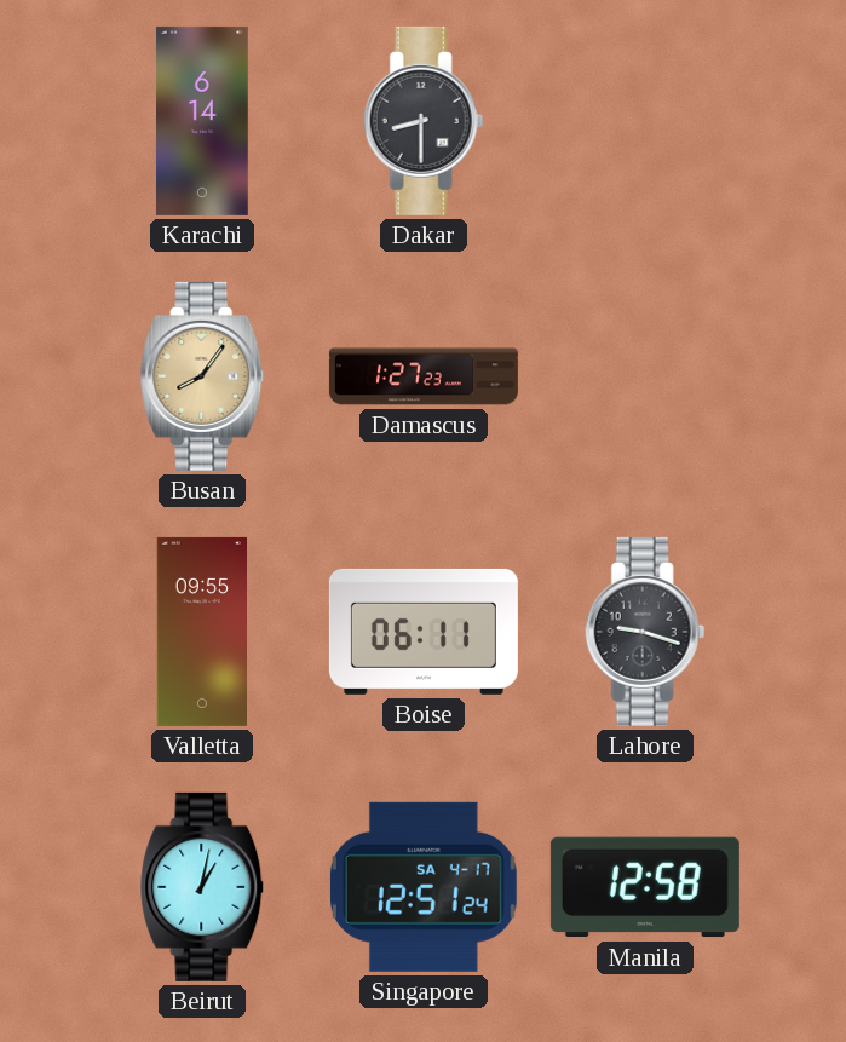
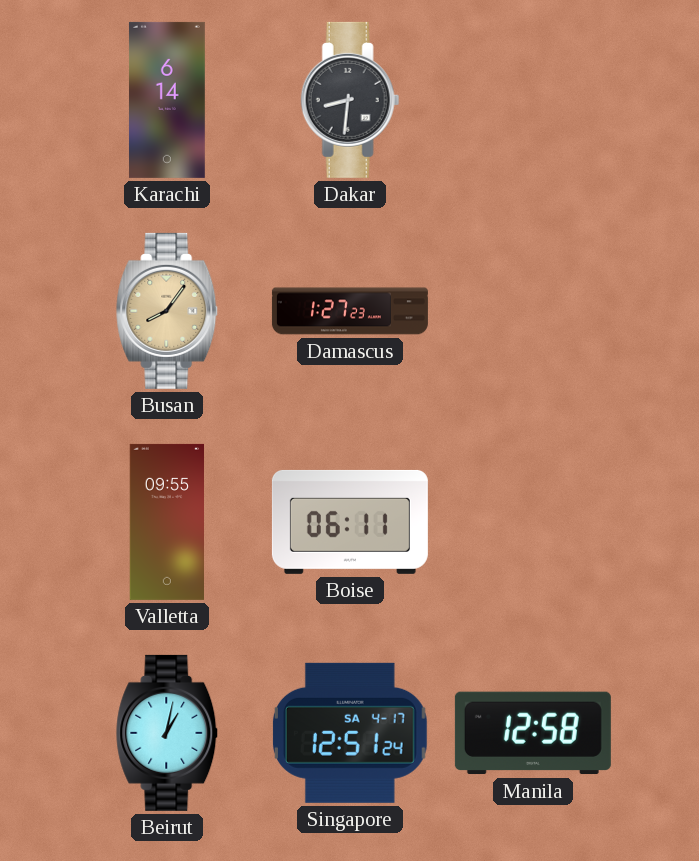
Dakar: 8:30 -> 8:31
Lahore: 9:18 -> none
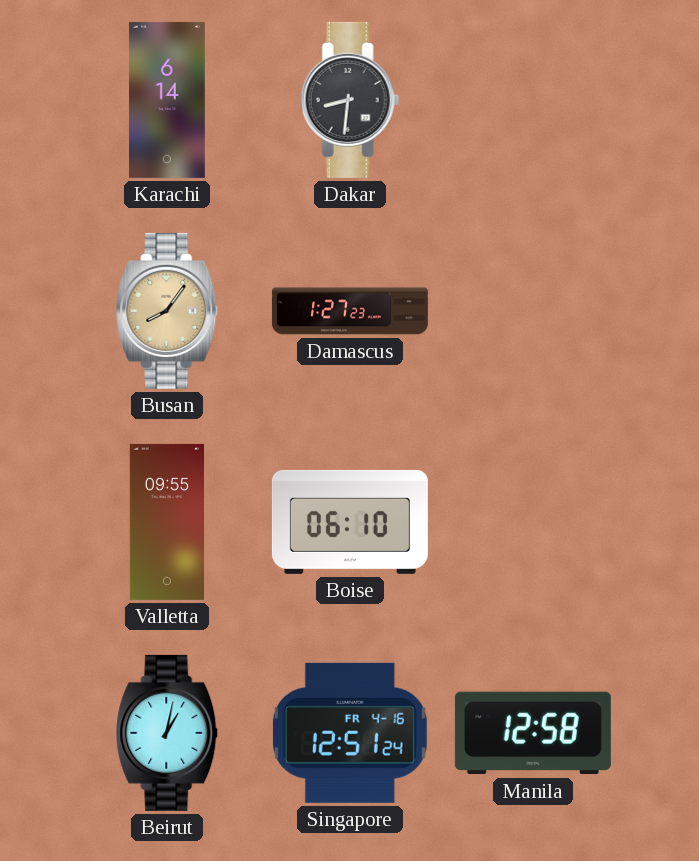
Boise: 06:11 -> 06:10
Singapore date: SA 4-17 -> FR 4-16
